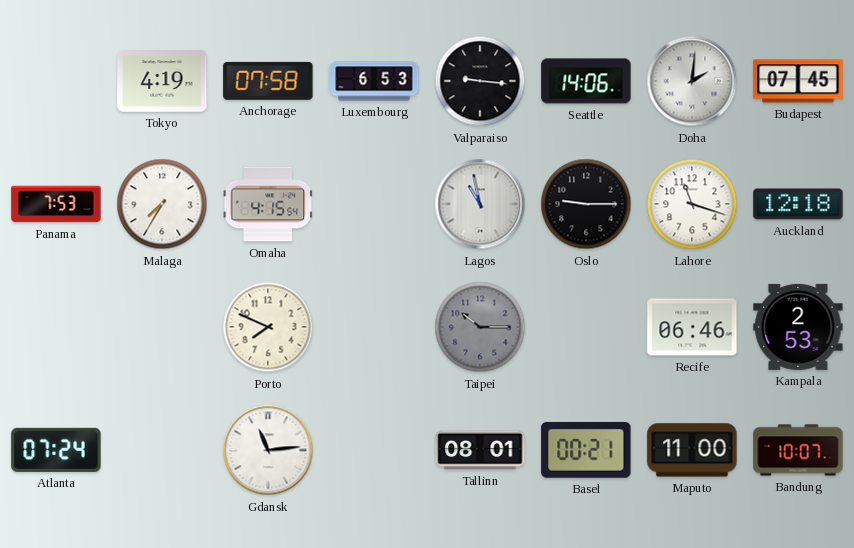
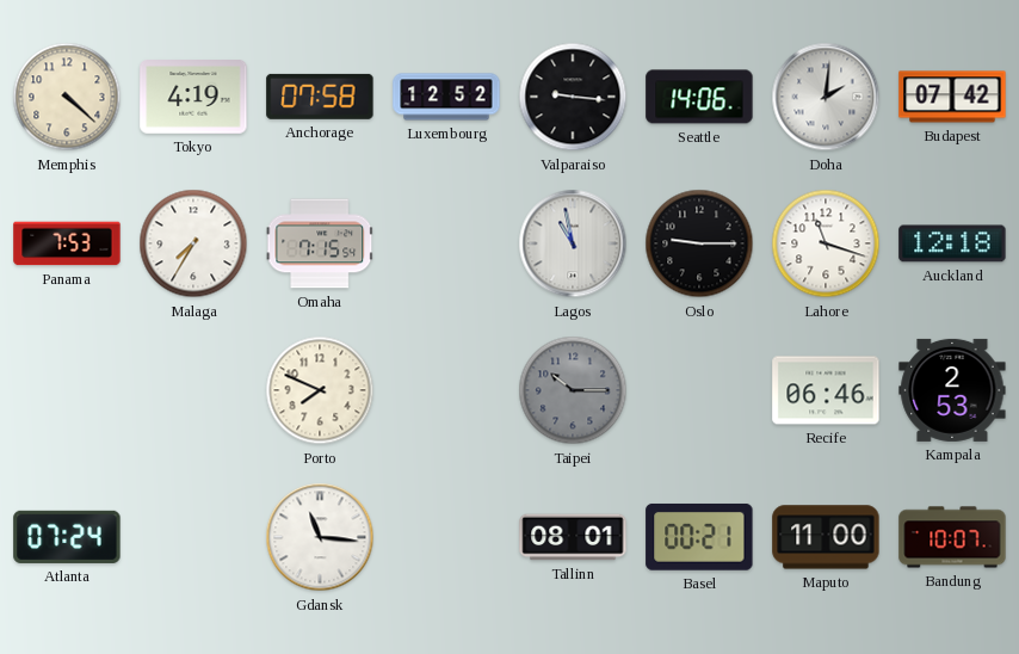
Memphis: none -> 4:22
Luxembourg: 6:53 -> 12:52
Budapest: 07:45 -> 07:42
Omaha: 4:15 -> 7:15
Gdansk: 11:14 -> 11:16
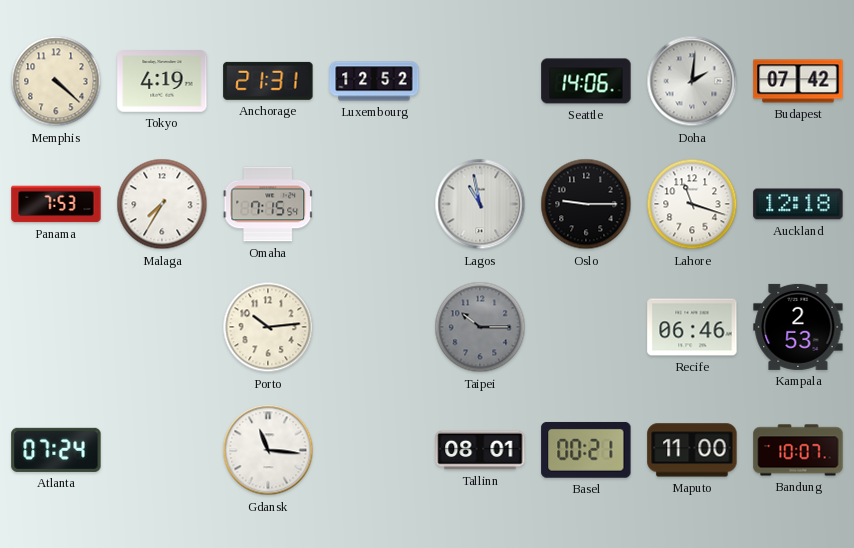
Anchorage: 07:58 -> 21:31
Valparaiso: 9:16 -> none
Porto: 7:49 -> 10:14
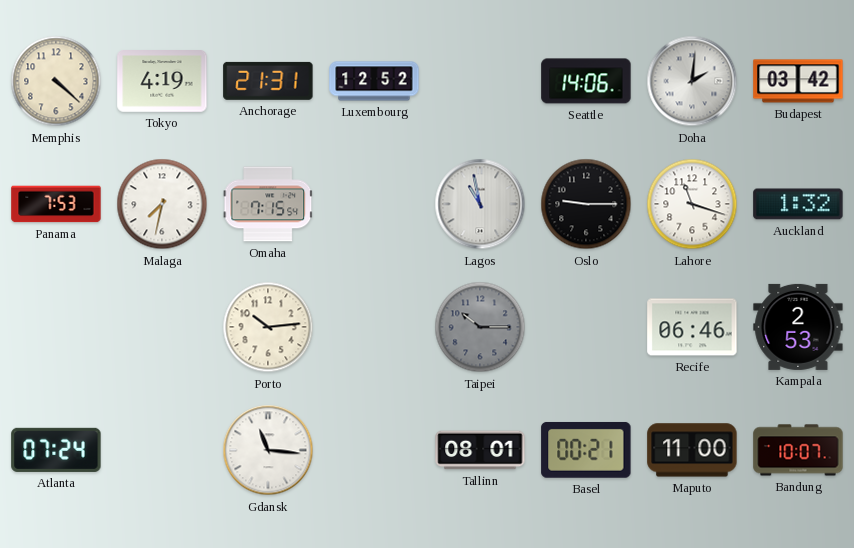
Budapest: 07:42 -> 03:42
Malaga: 7:35 -> 7:32
Auckland: 12:18 -> 1:32
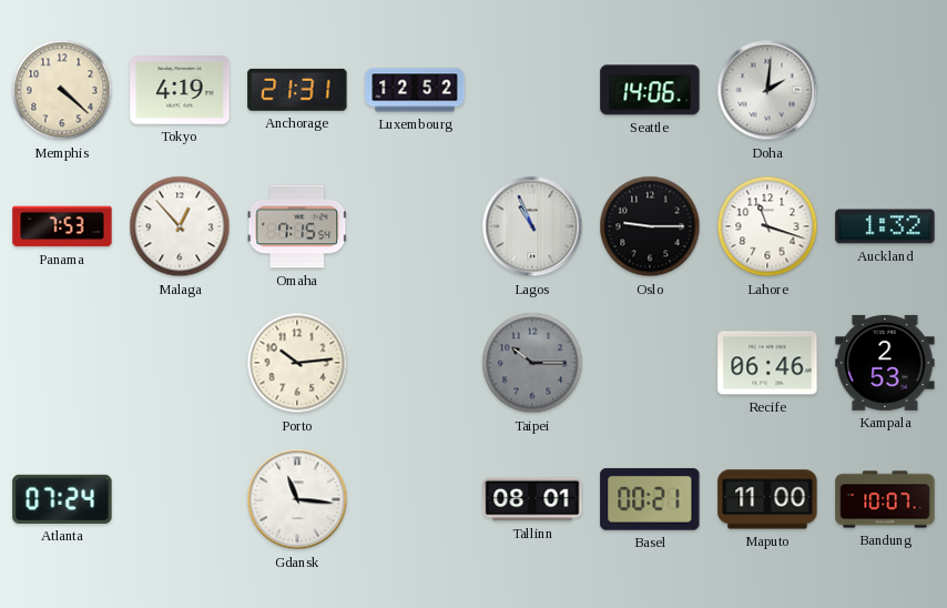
Budapest: 03:42 -> none
Malaga: 7:32 -> 12:53
Lagos: 10:58 -> 10:56
